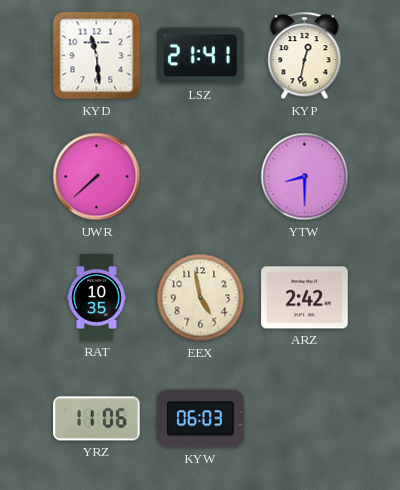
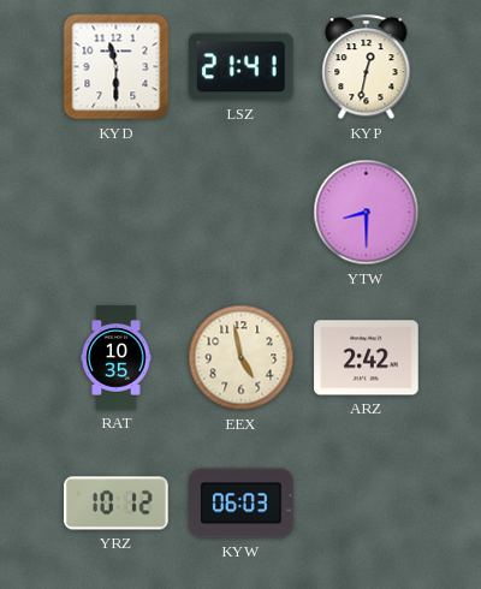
KYD: 11:29 -> 11:30
UWR: 7:38 -> none
YRZ: 11:06 -> 10:12
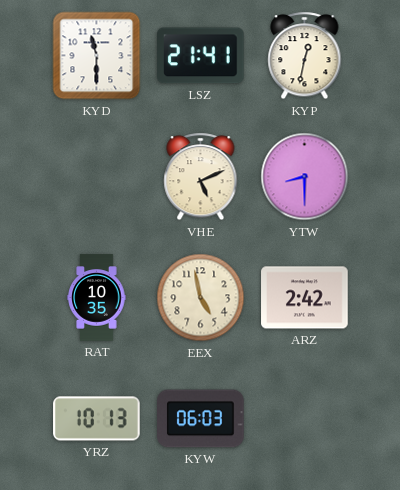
VHE: none -> 5:11
YRZ: 10:12 -> 10:13
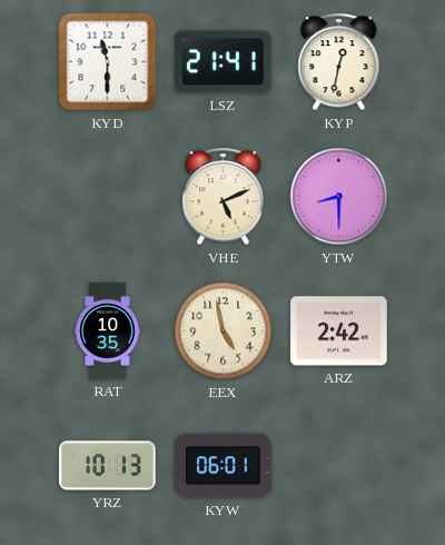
KYW: 06:03 -> 06:01
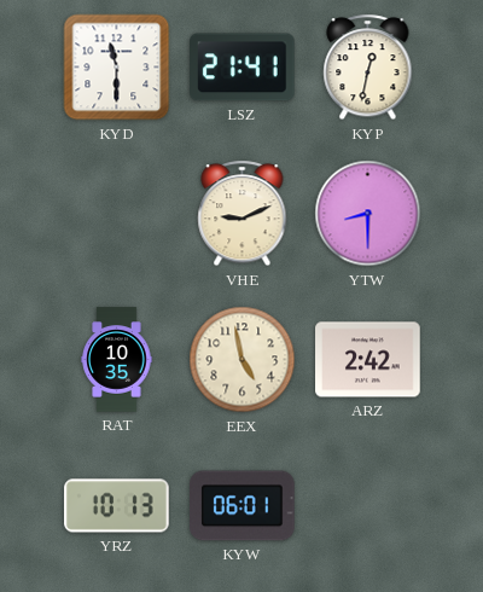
VHE: 5:11 -> 9:11
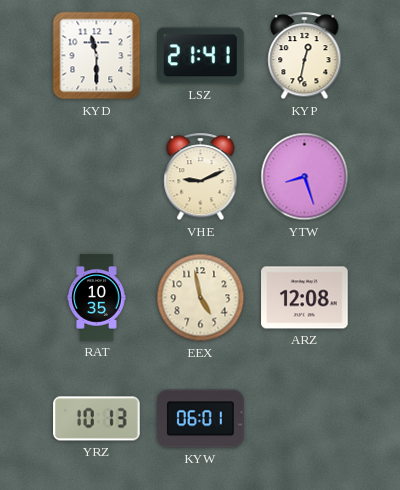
YTW: 8:30 -> 8:27
ARZ: 2:42 -> 12:08
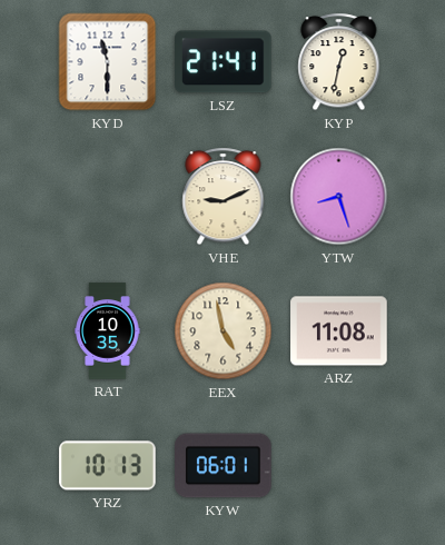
ARZ: 12:08 -> 11:08
